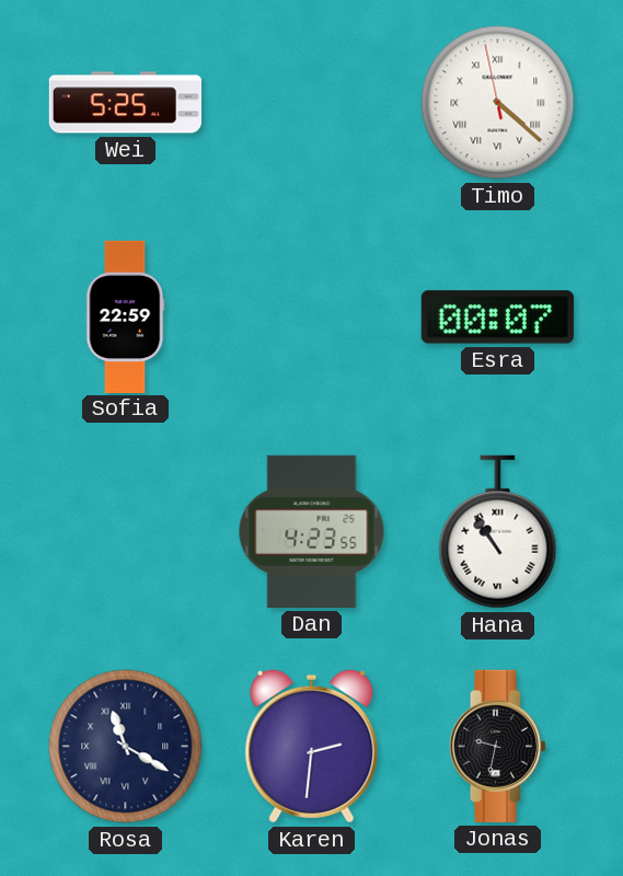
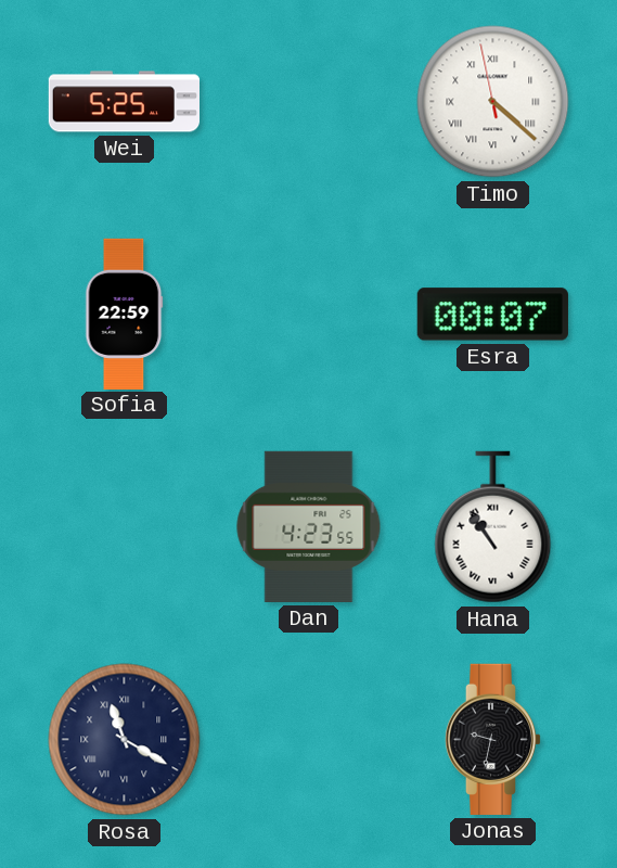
Karen: 2:31 -> none
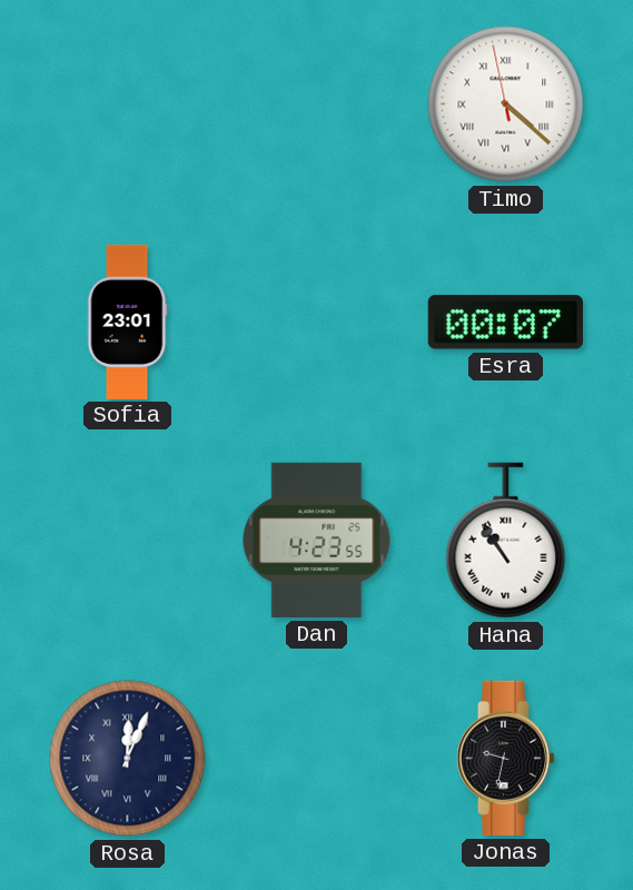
Wei: 5:25 -> none
Sofia: 22:59 -> 23:01
Rosa: 11:20 -> 12:04
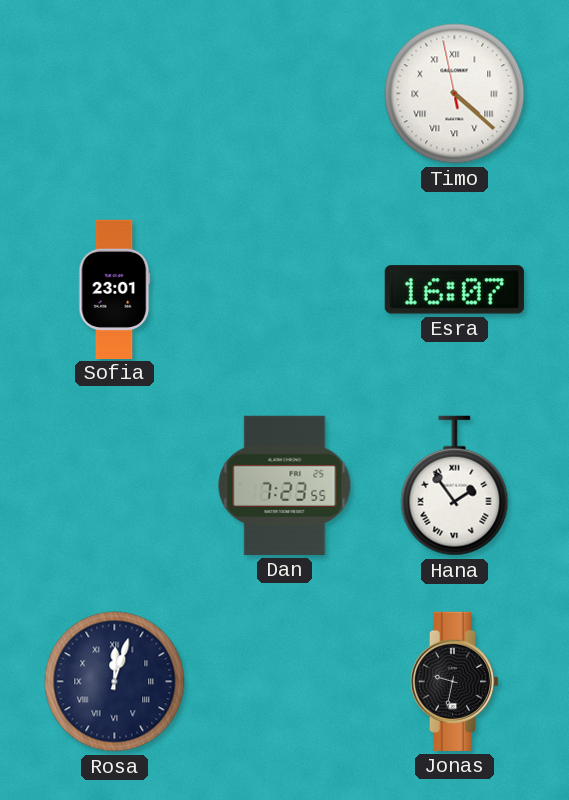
Esra: 00:07 -> 16:07
Dan: 4:23 -> 7:23
Hana: 10:54 -> 1:54
Rosa: 12:04 -> 12:03
